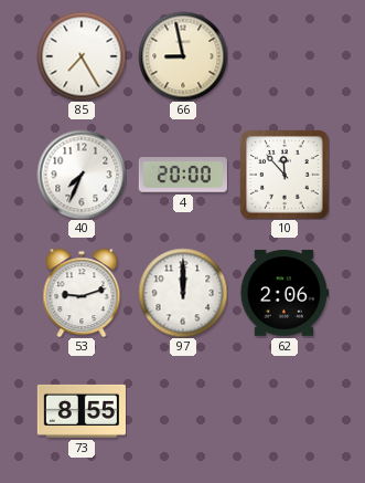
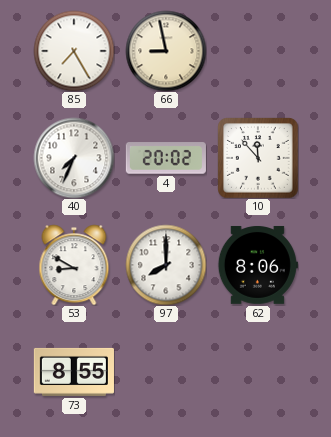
4: 20:00 -> 20:02
53: 9:12 -> 8:50
97: 12:00 -> 8:00
62: 2:06 -> 8:06
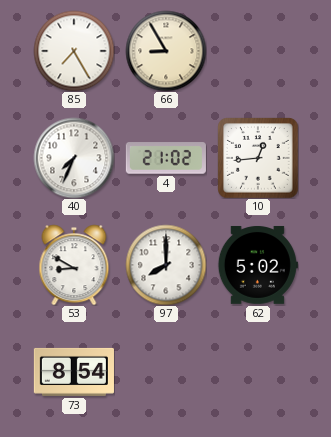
66: 8:58 -> 8:55
4: 20:02 -> 21:02
10: 11:53 -> 12:44
62: 8:06 -> 5:02
73: 8:55 -> 8:54
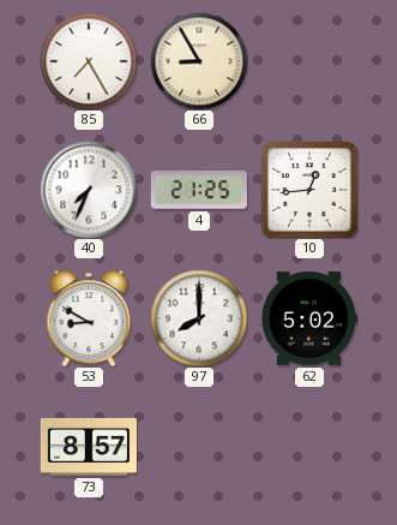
4: 21:02 -> 21:25
73: 8:54 -> 8:57
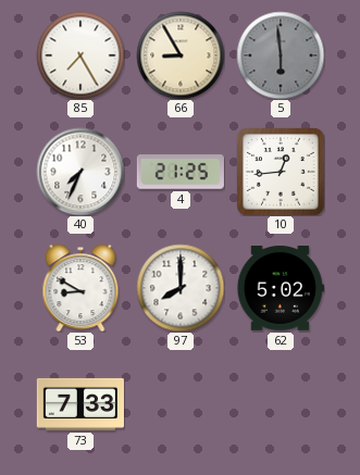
5: none -> 5:59
73: 8:57 -> 7:33
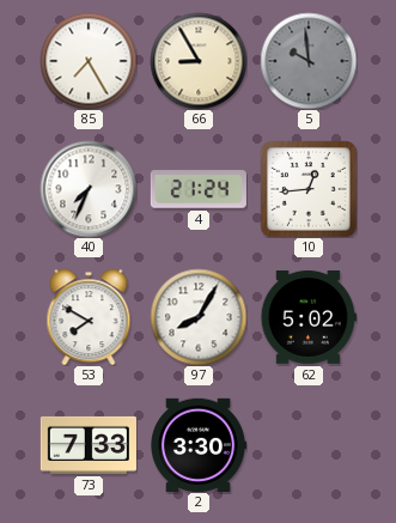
5: 5:59 -> 9:59
4: 21:25 -> 21:24
53: 8:50 -> 7:50
97: 8:00 -> 8:05
2: none -> 3:30
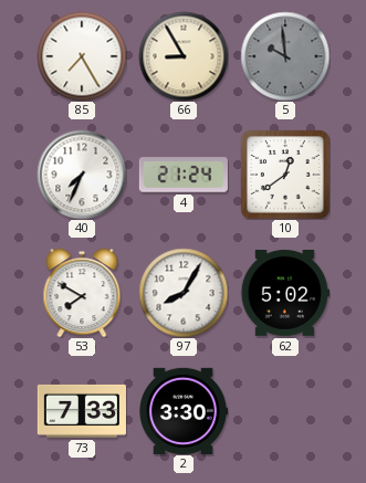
10: 12:44 -> 12:39
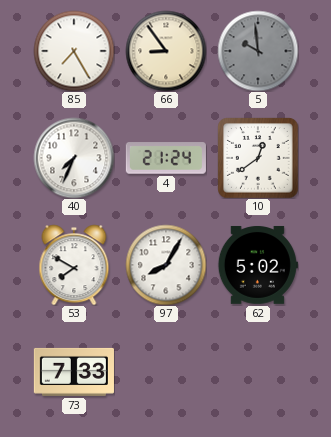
66: 8:55 -> 8:54
2: 3:30 -> none
